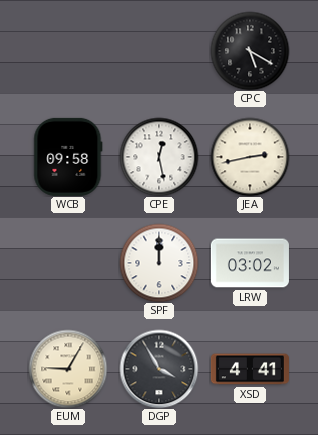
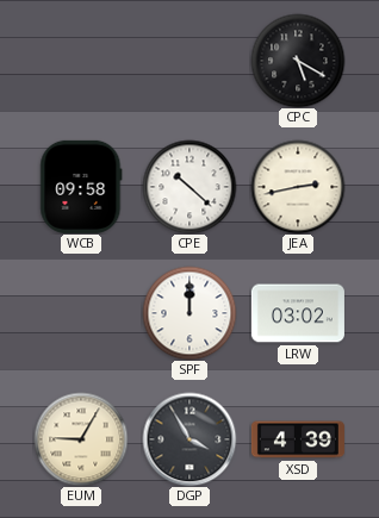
CPE: 12:28 -> 10:22
XSD: 4:41 -> 4:39
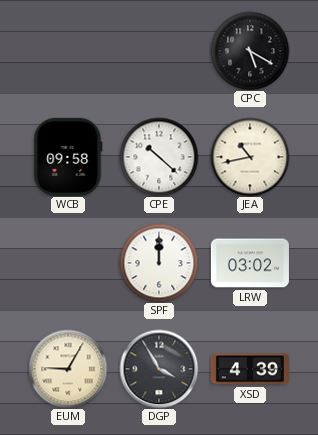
JEA: 2:43 -> 10:43
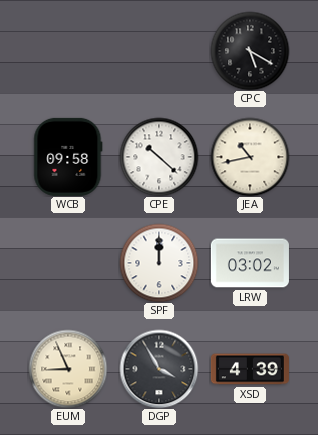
EUM: 9:05 -> 8:56
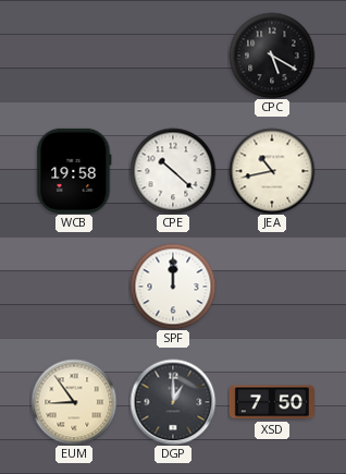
WCB: 09:58 -> 19:58
LRW: 03:02 -> none
EUM: 8:56 -> 8:54
DGP: 3:55 -> 1:00
XSD: 4:39 -> 7:50
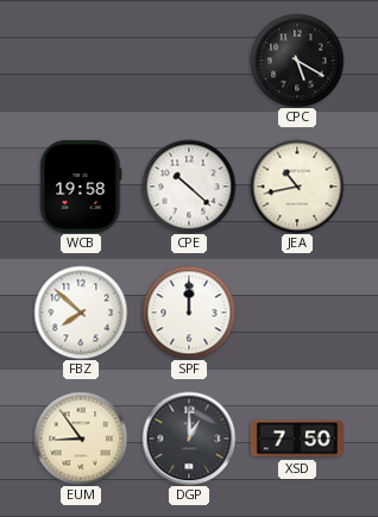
FBZ: none -> 7:52
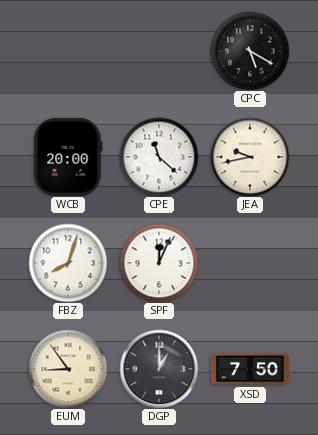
WCB: 19:58 -> 20:00
CPE: 10:22 -> 11:22
JEA: 10:43 -> 9:43
FBZ: 7:52 -> 8:03
SPF: 12:00 -> 12:04
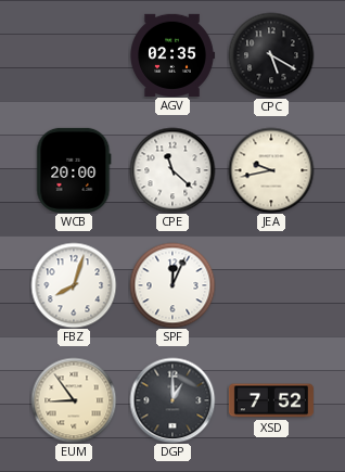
AGV: none -> 02:35
XSD: 7:50 -> 7:52
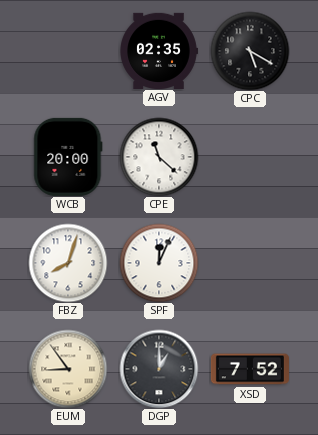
JEA: 9:43 -> none
